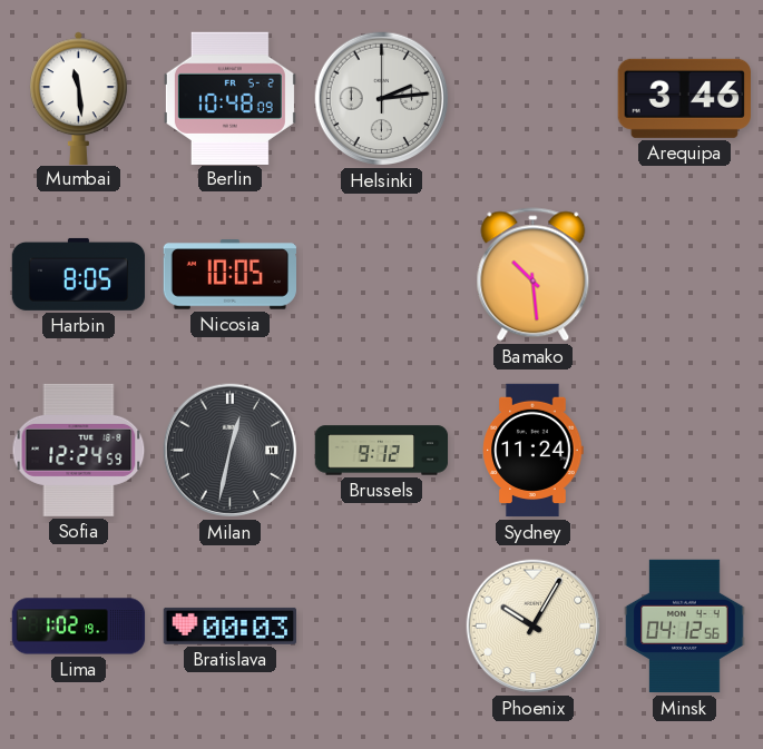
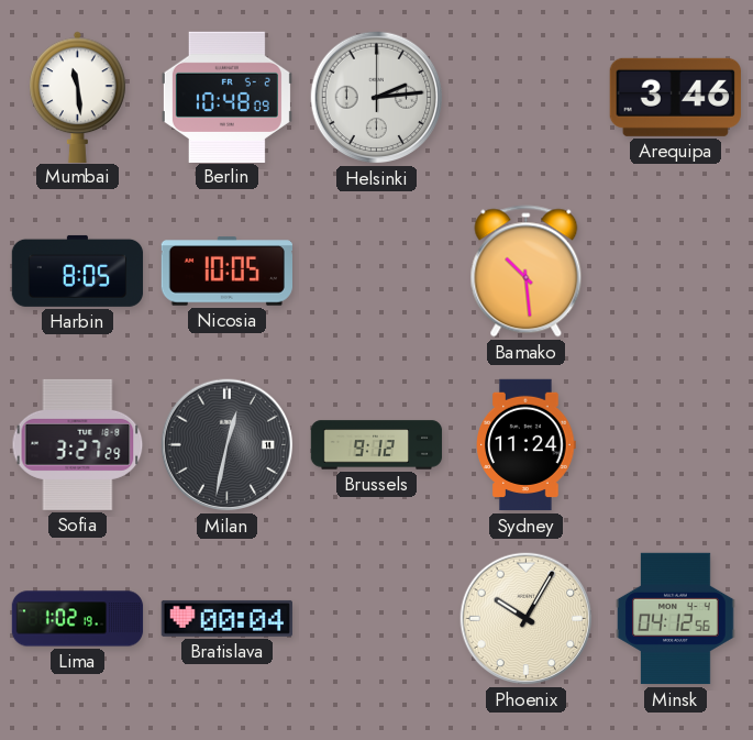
Sofia: 12:24 -> 3:27
Bratislava: 00:03 -> 00:04
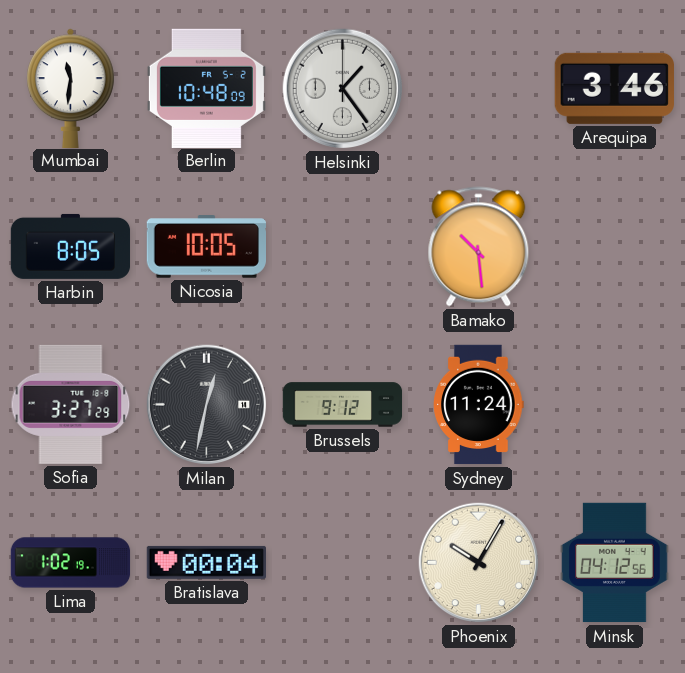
Mumbai: 11:29 -> 11:31
Helsinki: 2:14 -> 1:24
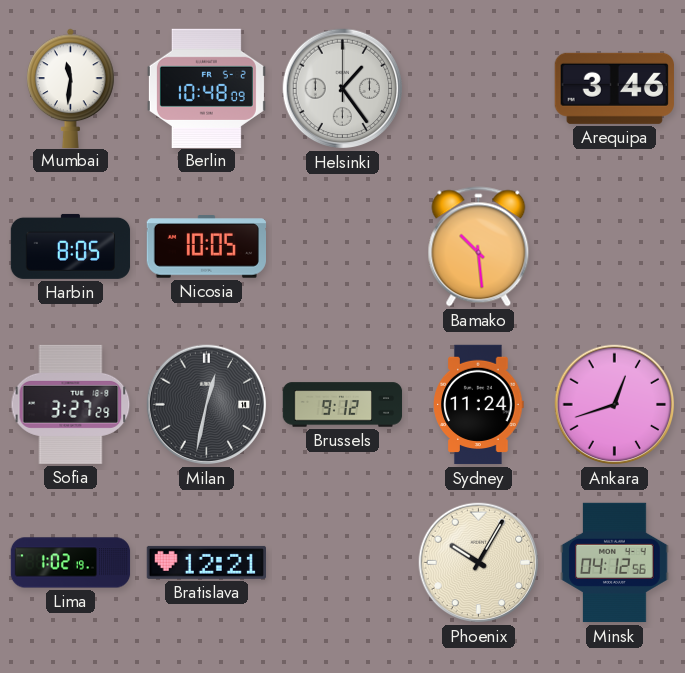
Ankara: none -> 12:42
Bratislava: 00:04 -> 12:21
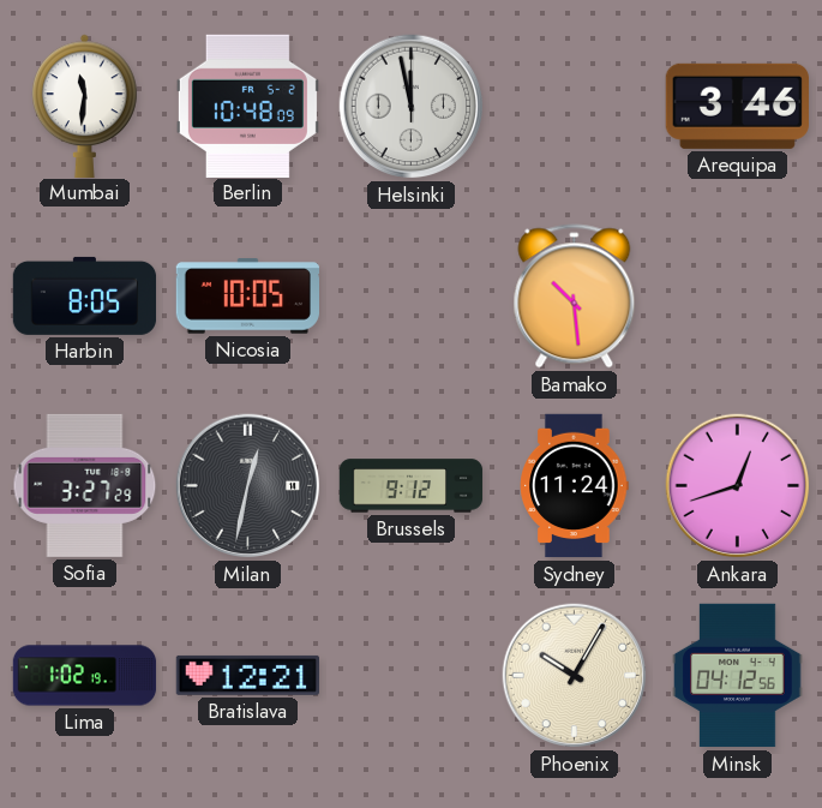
Helsinki: 1:24 -> 11:58
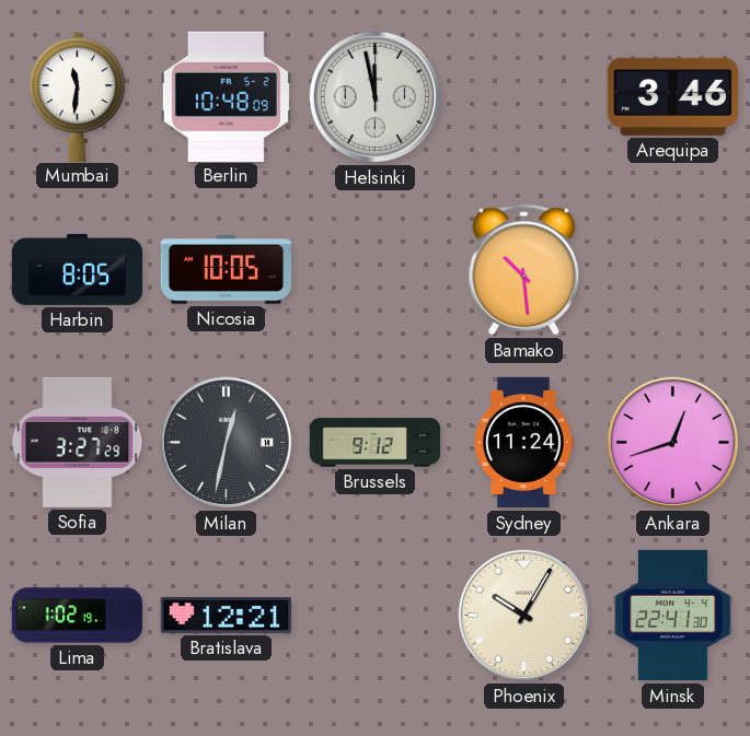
Minsk: 04:12 -> 22:41
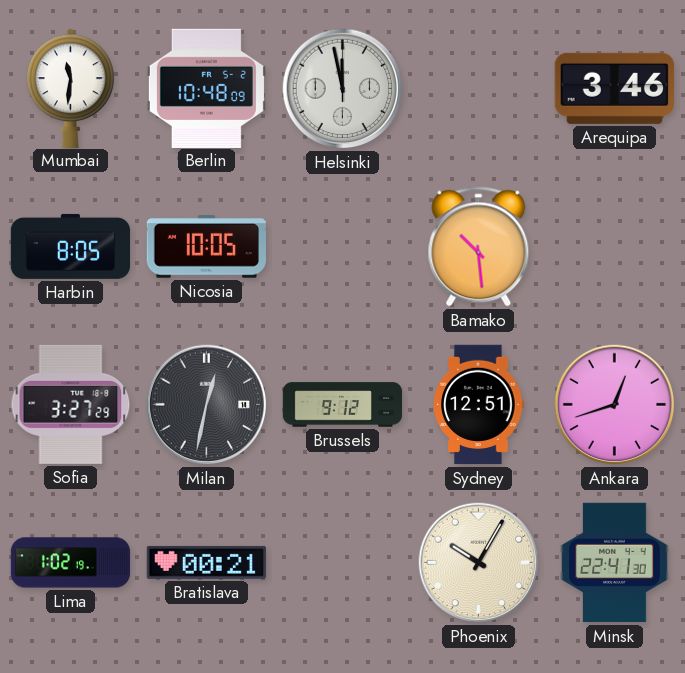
Sydney: 11:24 -> 12:51
Bratislava: 12:21 -> 00:21
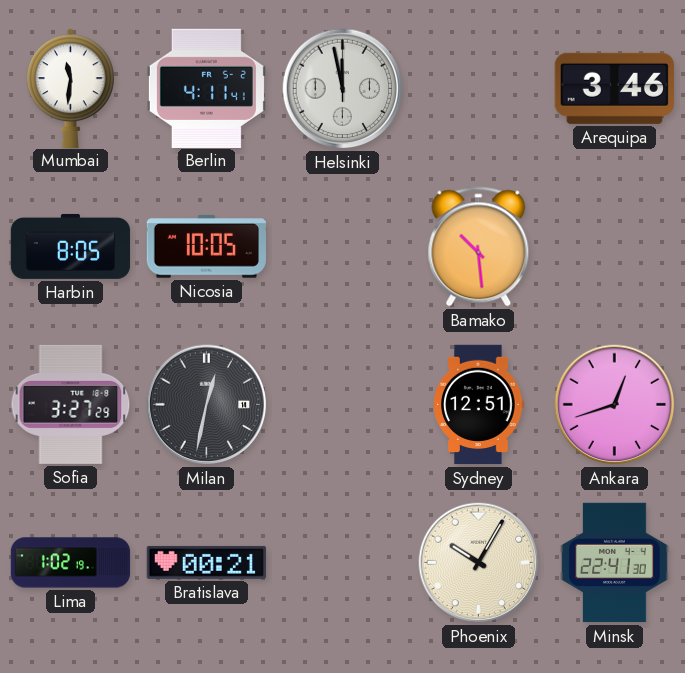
Berlin: 10:48 -> 4:11
Brussels: 9:12 -> none
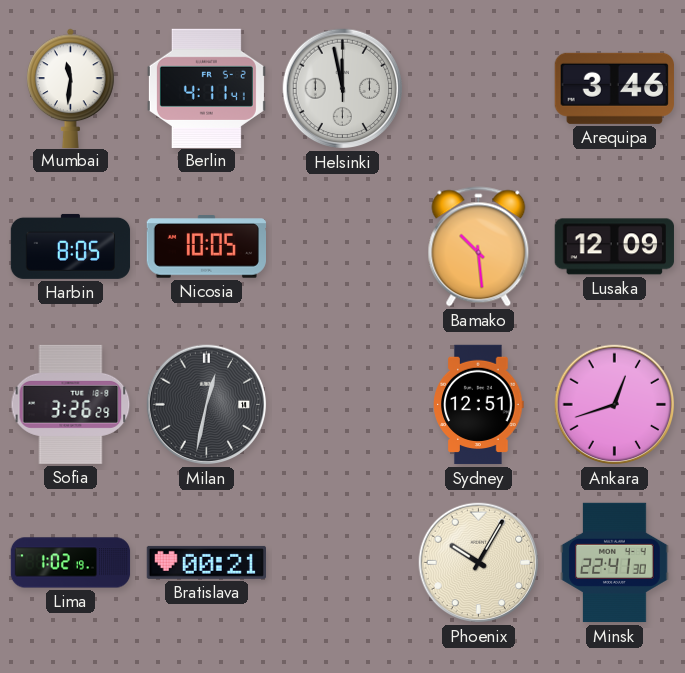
Lusaka: none -> 12:09
Sofia: 3:27 -> 3:26
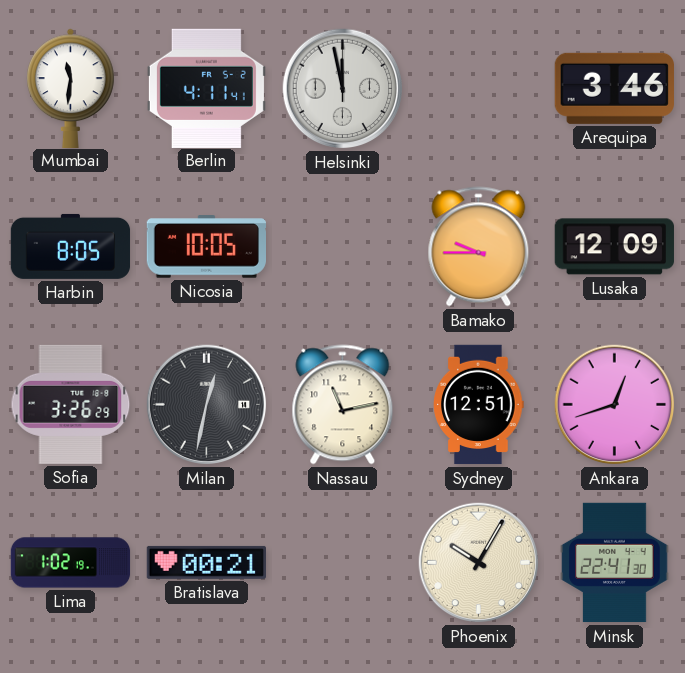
Bamako: 10:29 -> 9:45
Nassau: none -> 11:13
